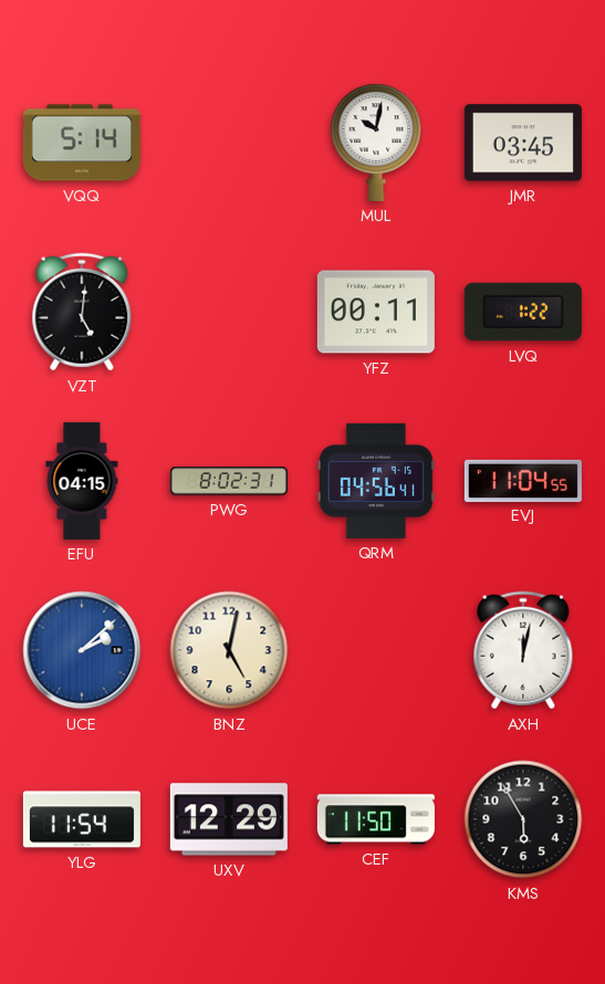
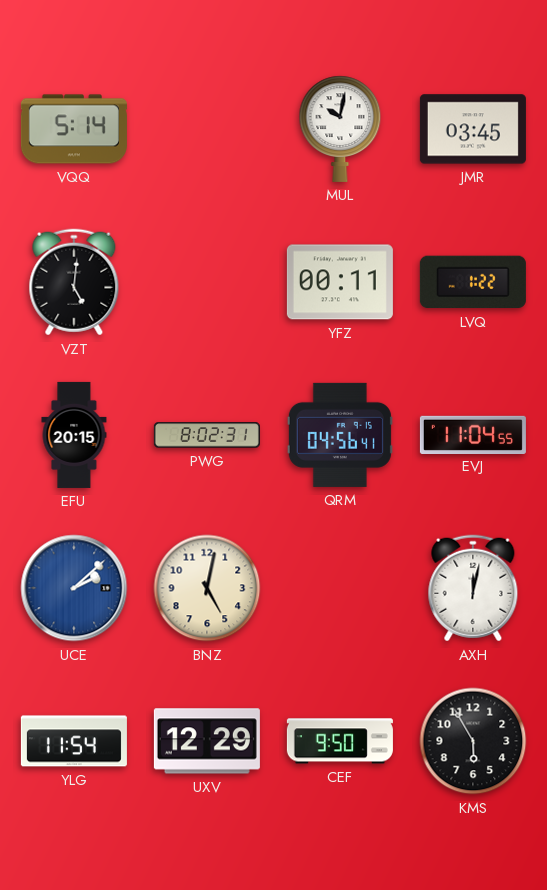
EFU: 04:15 -> 20:15
CEF: 11:50 -> 9:50
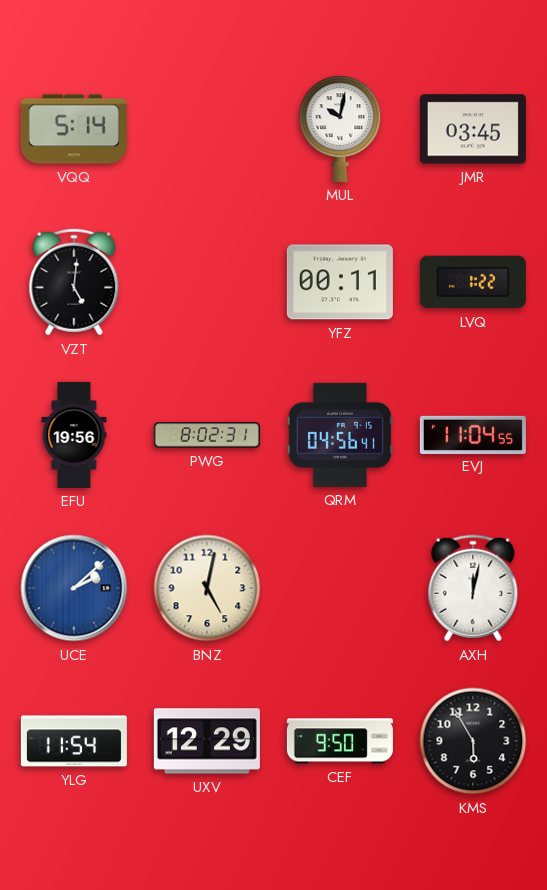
EFU: 20:15 -> 19:56
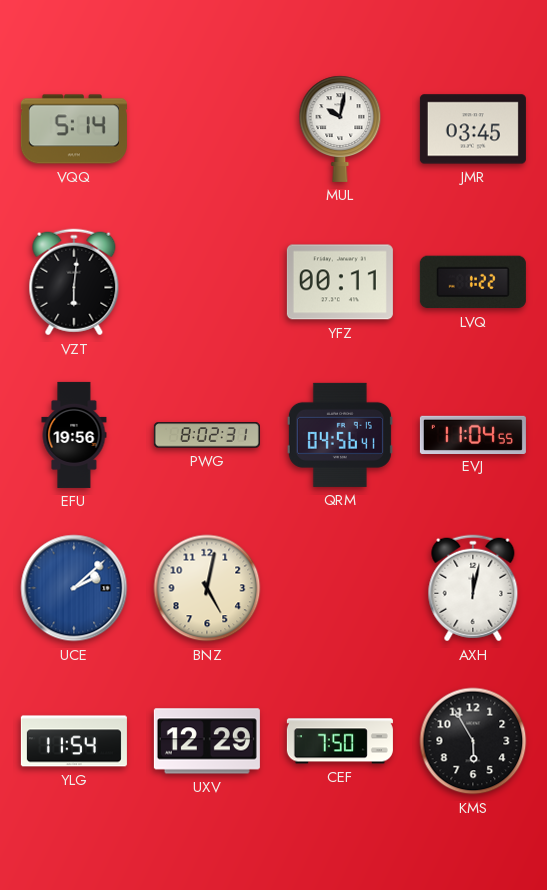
VZT: 5:01 -> 6:01
CEF: 9:50 -> 7:50
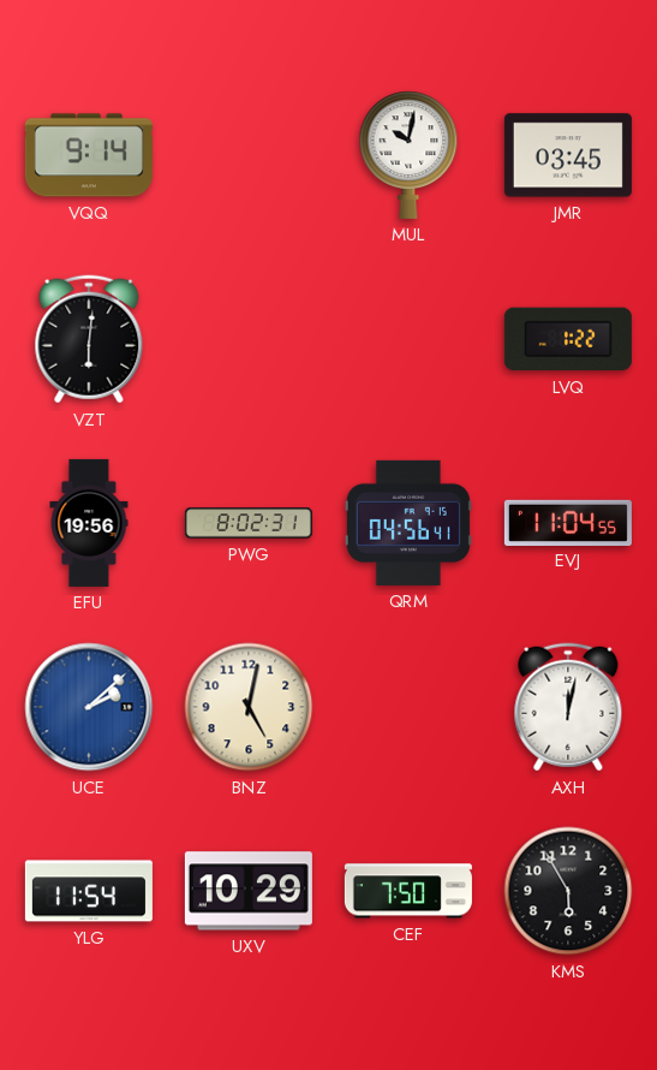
VQQ: 5:14 -> 9:14
YFZ: 00:11 -> none
UXV: 12:29 -> 10:29
